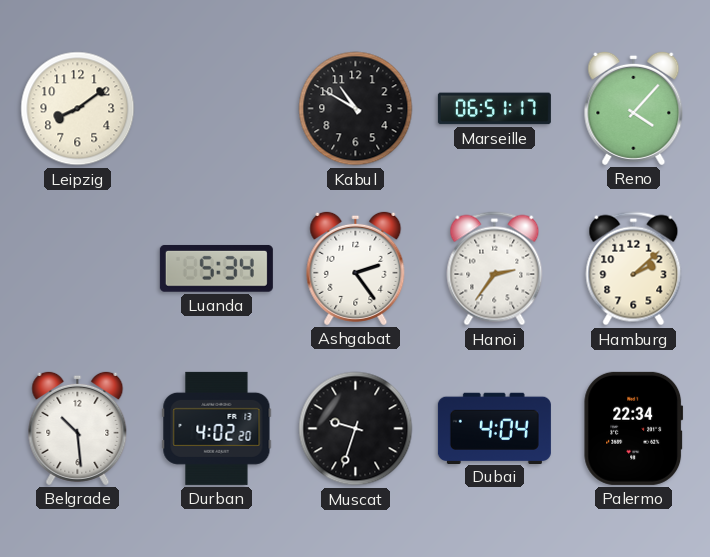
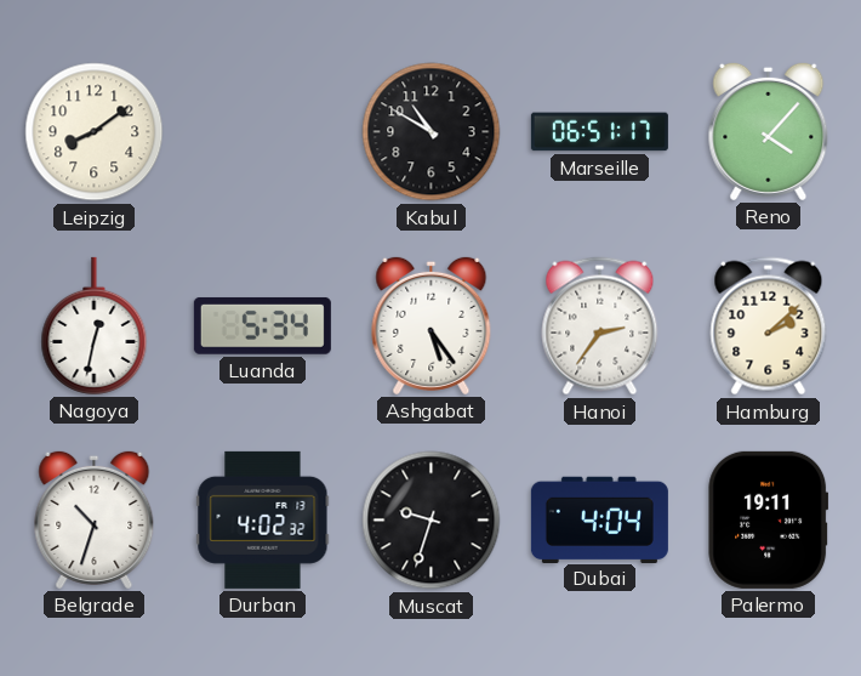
Nagoya: none -> 12:32
Ashgabat: 2:24 -> 5:24
Belgrade: 10:29 -> 10:33
Durban: 4:02:20 -> 4:02:32
Palermo: 22:34 -> 19:11
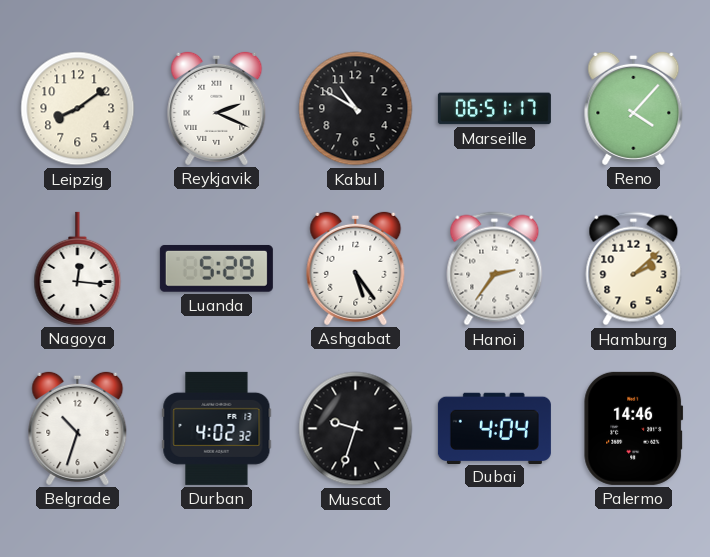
Reykjavik: none -> 2:19
Nagoya: 12:32 -> 12:16
Luanda: 5:34 -> 5:29
Palermo: 19:11 -> 14:46
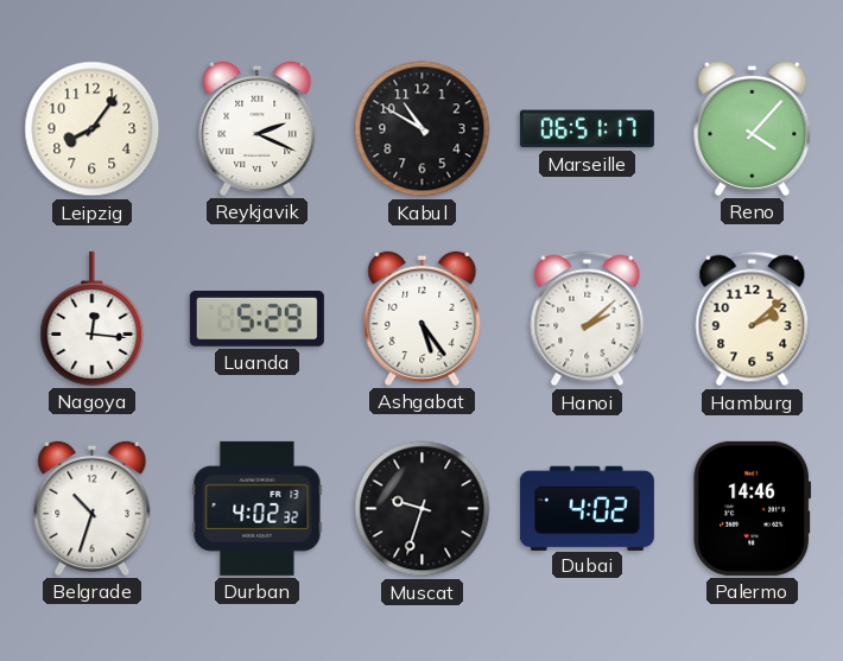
Leipzig: 8:09 -> 8:06
Hanoi: 2:36 -> 2:08
Dubai: 4:04 -> 4:02
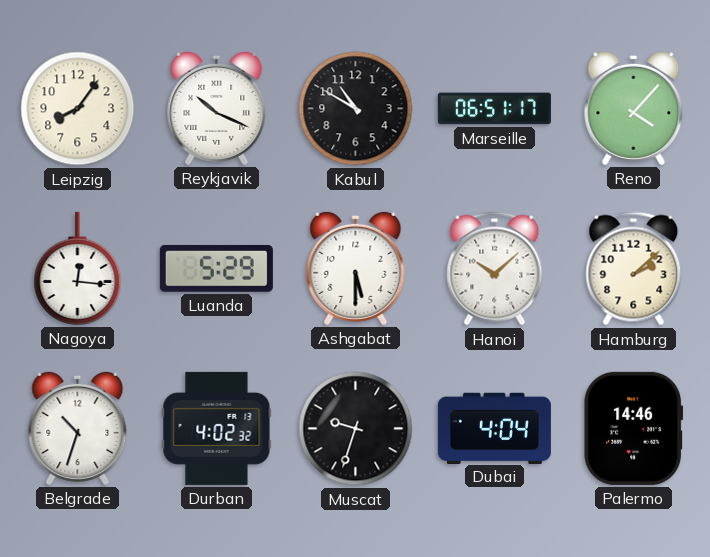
Reykjavik: 2:19 -> 10:19
Ashgabat: 5:24 -> 5:30
Hanoi: 2:08 -> 10:08
Dubai: 4:02 -> 4:04
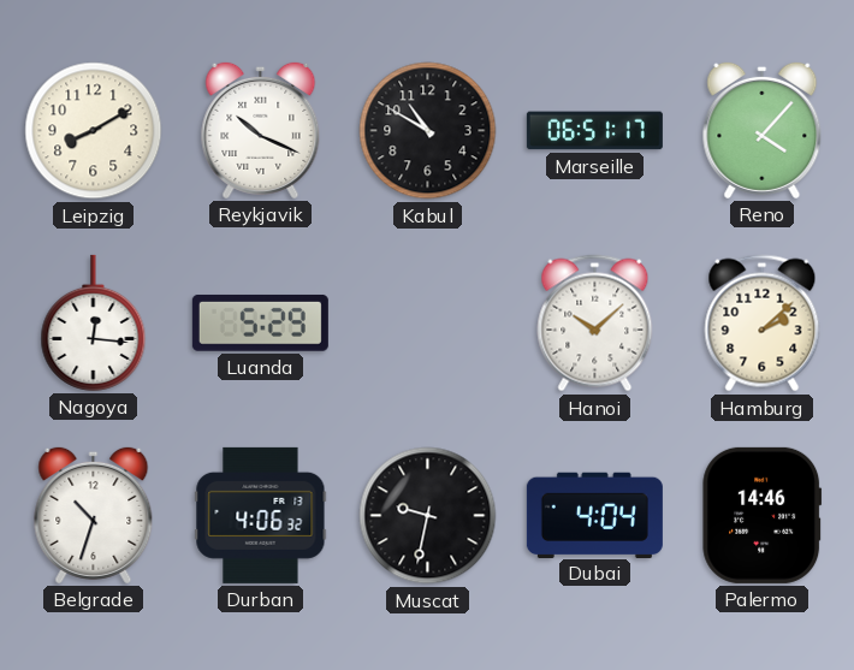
Leipzig: 8:06 -> 8:10
Ashgabat: 5:30 -> none
Durban: 4:02 -> 4:06
Muscat: 9:33 -> 9:32
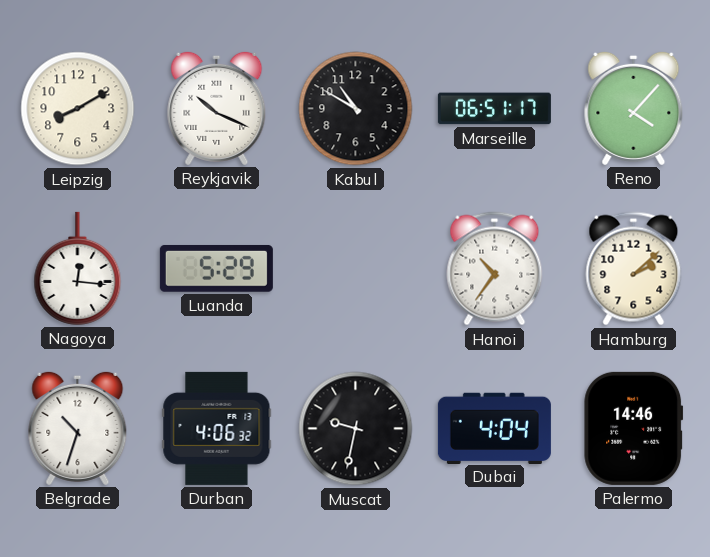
Hanoi: 10:08 -> 10:36
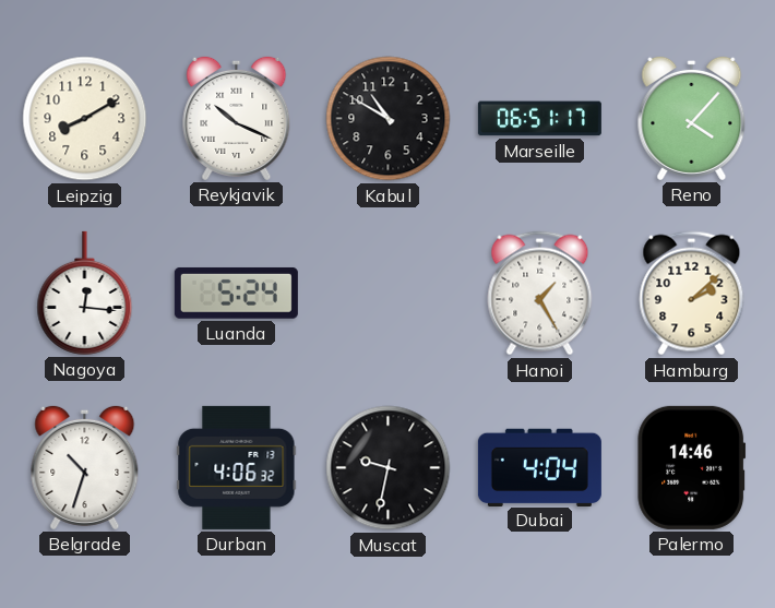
Luanda: 5:29 -> 5:24
Hanoi: 10:36 -> 1:25
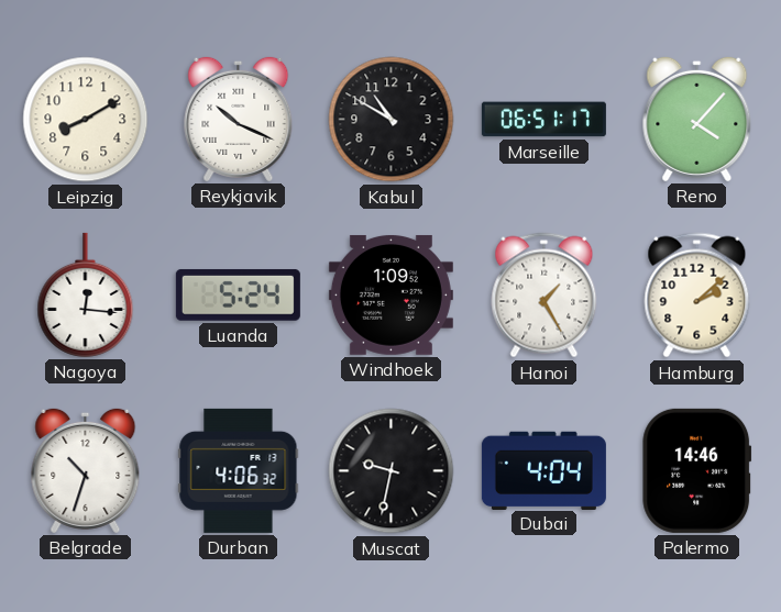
Windhoek: none -> 1:09
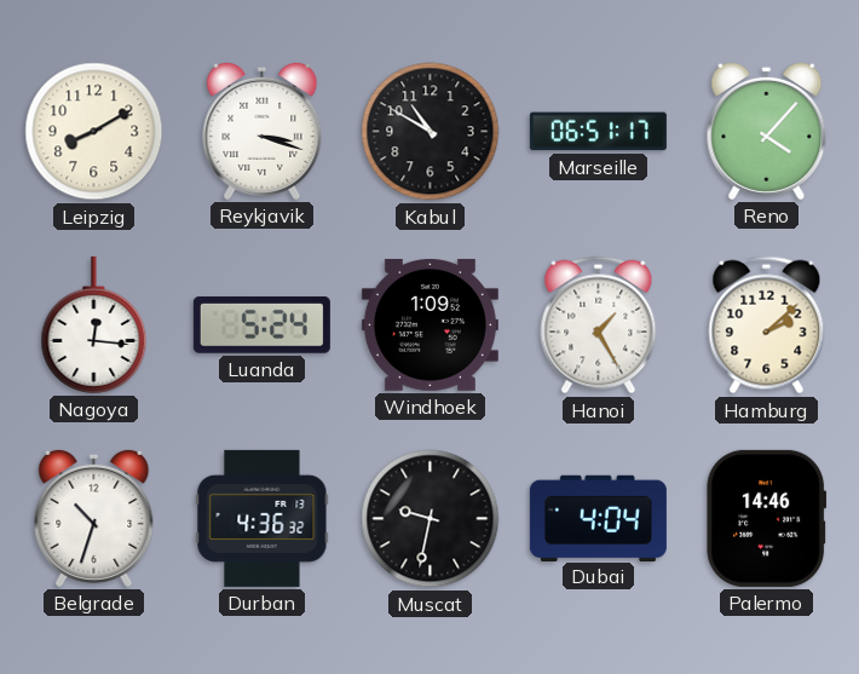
Reykjavik: 10:19 -> 3:18
Durban: 4:06 -> 4:36
